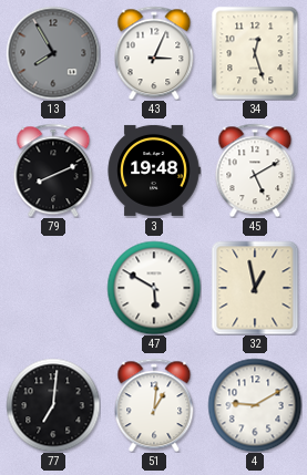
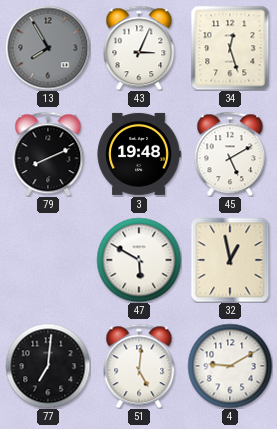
51: 1:01 -> 5:01
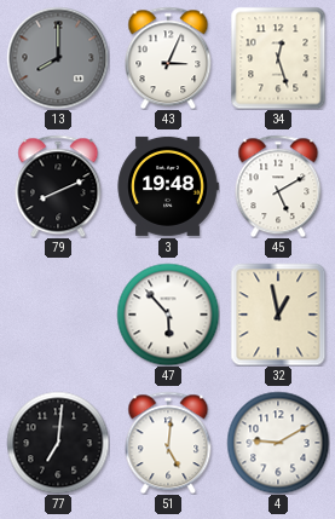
13: 7:55 -> 8:00
47: 5:50 -> 5:53
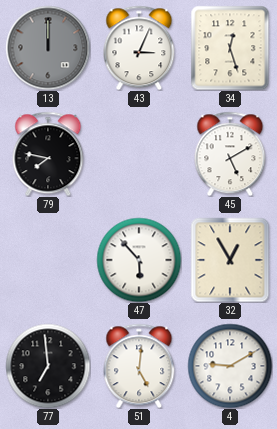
13: 8:00 -> 12:00
79: 8:11 -> 7:47
3: 19:48 -> none
32: 12:58 -> 12:55
77: 7:01 -> 6:59
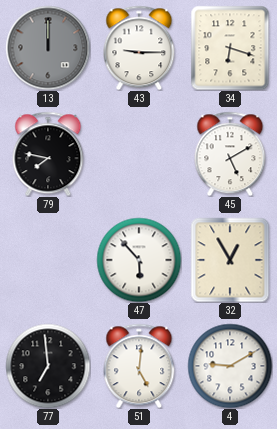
43: 3:04 -> 9:15
34: 12:27 -> 6:18
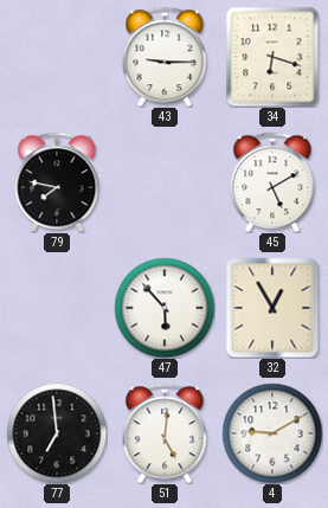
13: 12:00 -> none
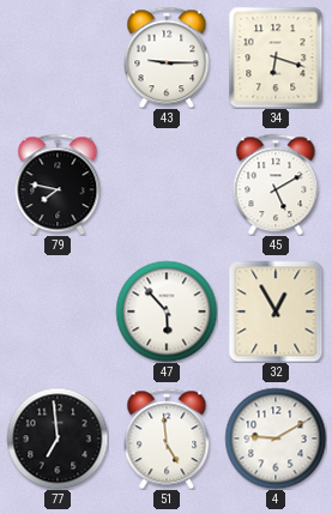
51: 5:01 -> 4:59
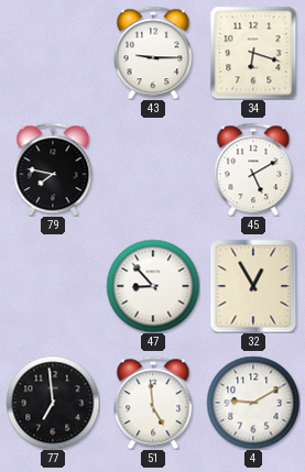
47: 5:53 -> 8:53
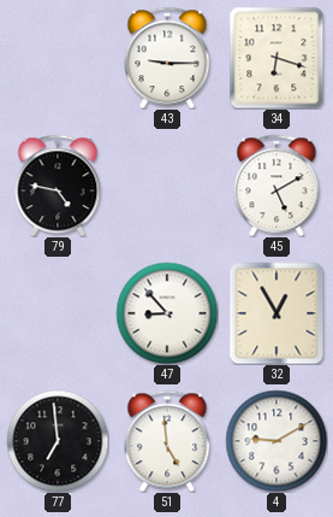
79: 7:47 -> 4:47
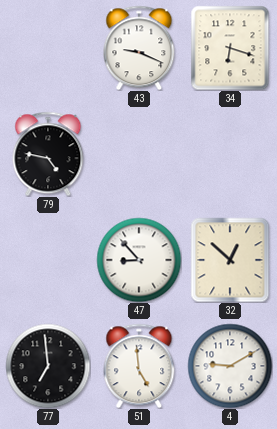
43: 9:15 -> 9:19
45: 5:10 -> none
32: 12:55 -> 12:52
